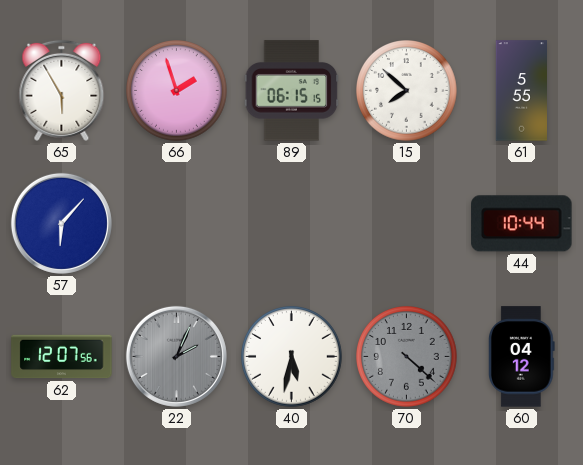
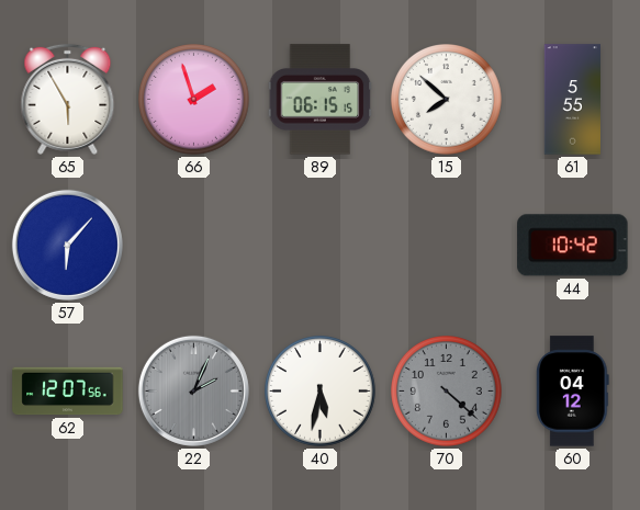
44: 10:44 -> 10:42
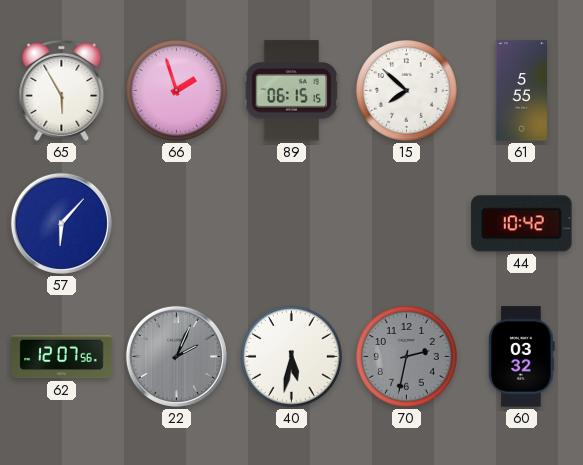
70: 4:22 -> 2:32
60: 04:12 -> 03:32
